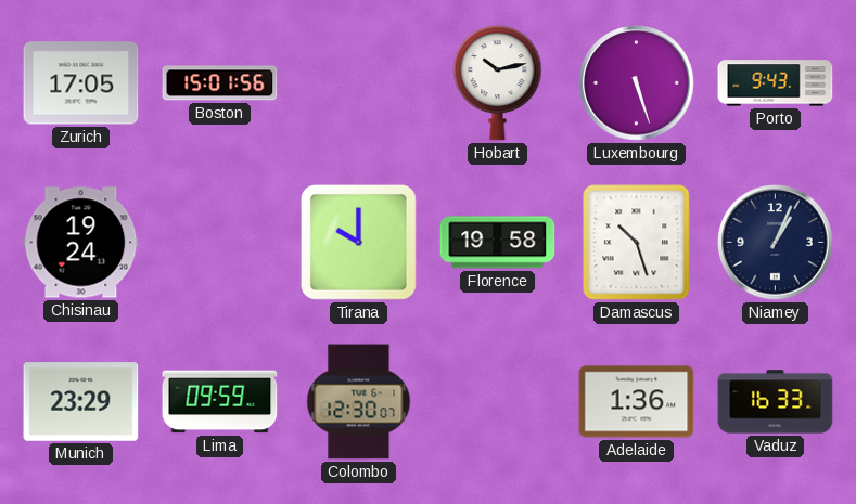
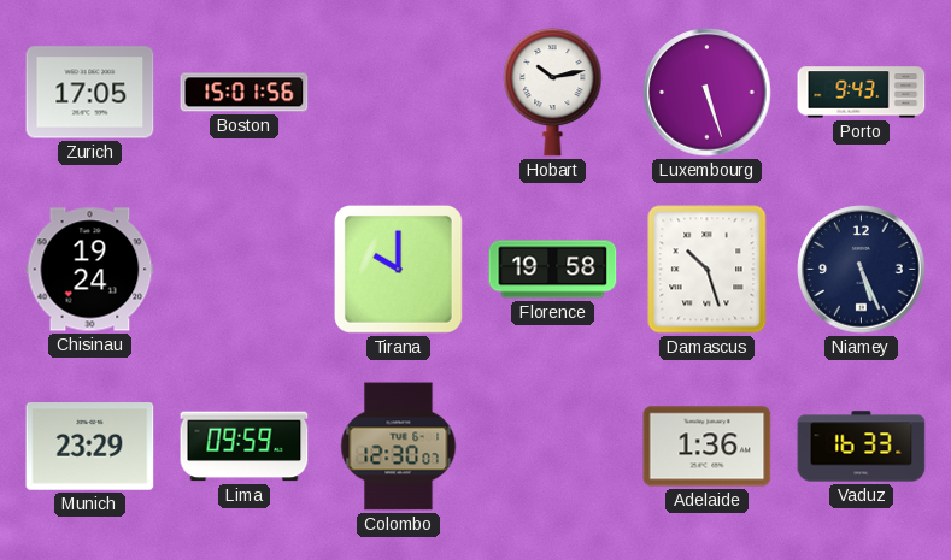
Niamey: 1:04 -> 5:26
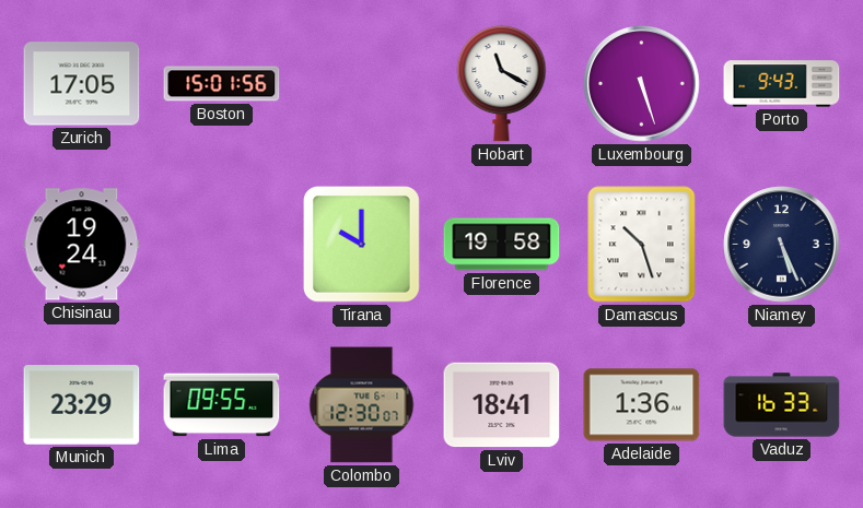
Hobart: 10:13 -> 11:20
Lima: 09:59 -> 09:55
Lviv: none -> 18:41
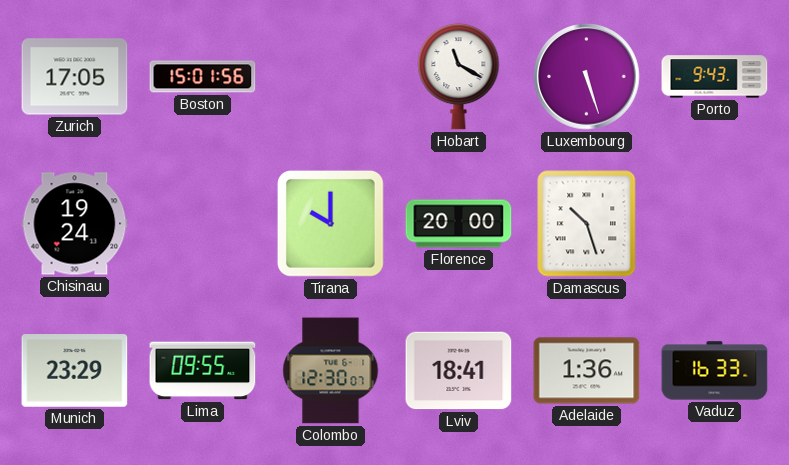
Florence: 19:58 -> 20:00
Niamey: 5:26 -> none
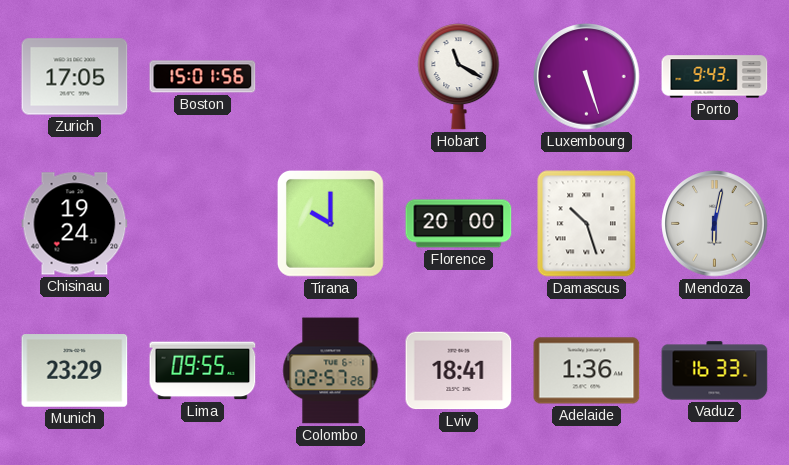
Mendoza: none -> 6:02
Colombo: 12:30 -> 02:57
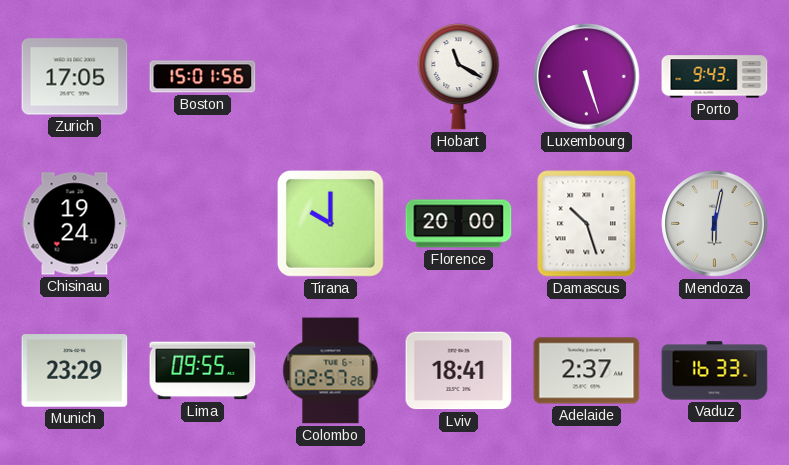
Adelaide: 1:36 -> 2:37
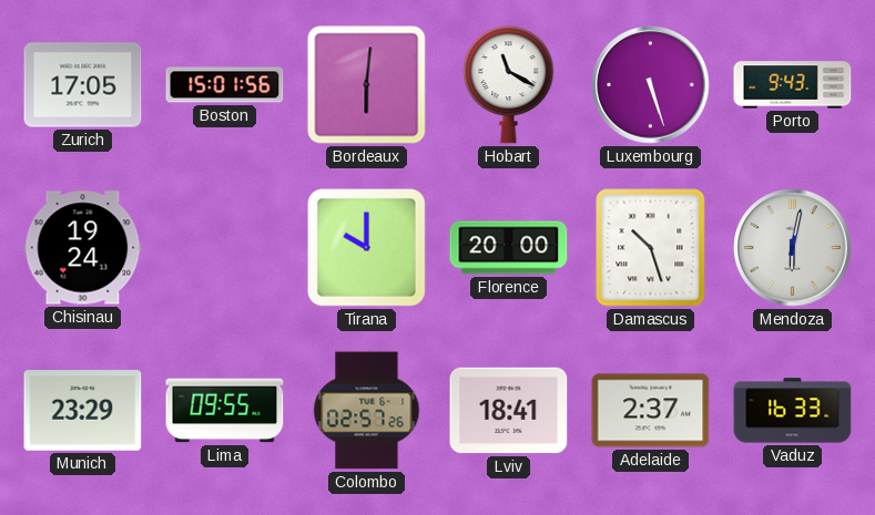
Bordeaux: none -> 6:01
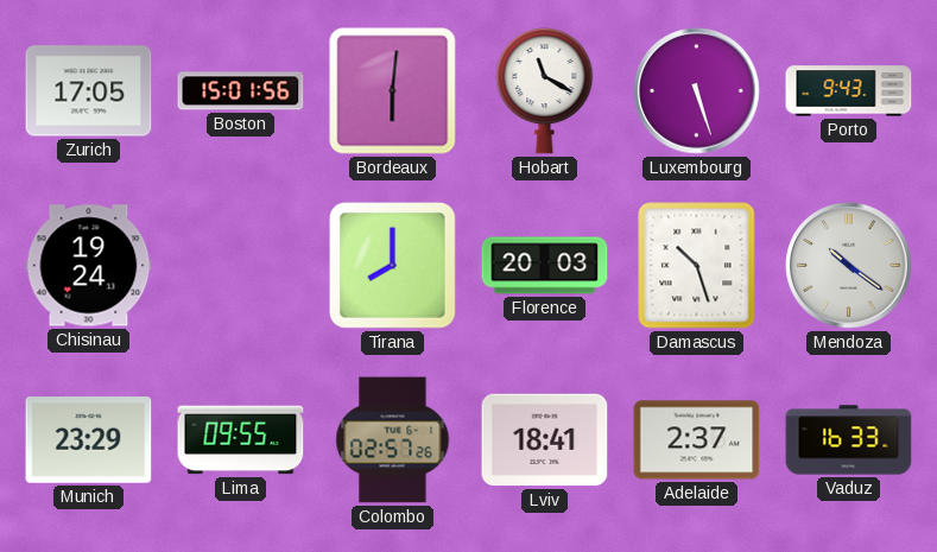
Tirana: 10:00 -> 8:00
Florence: 20:00 -> 20:03
Mendoza: 6:02 -> 10:21
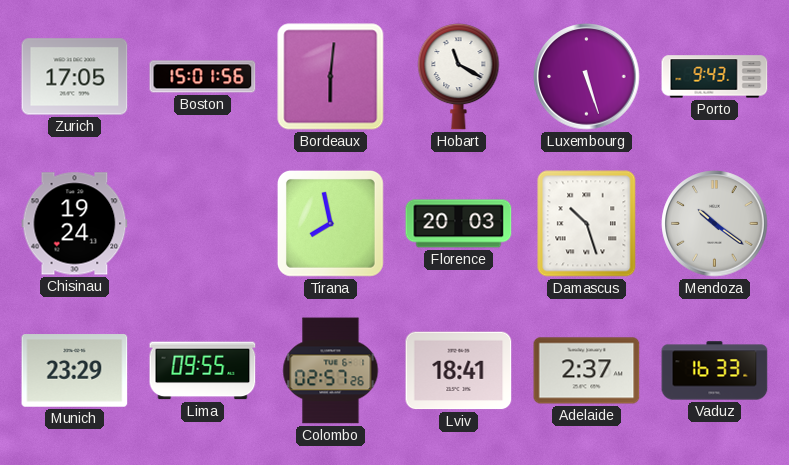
Tirana: 8:00 -> 7:58
